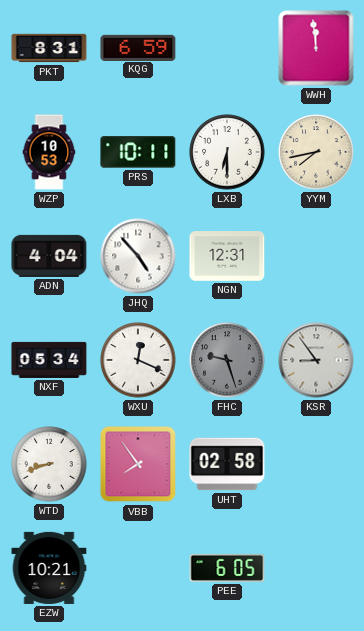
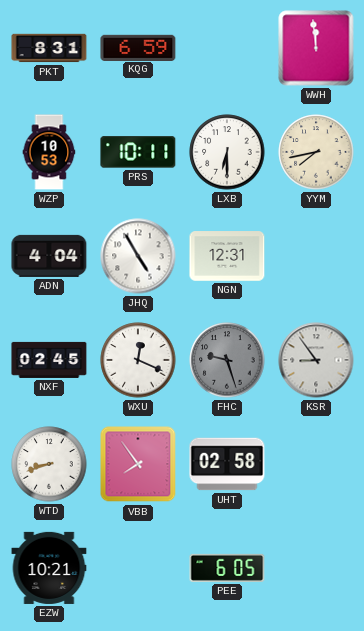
JHQ: 4:53 -> 4:55
NXF: 05:34 -> 02:45
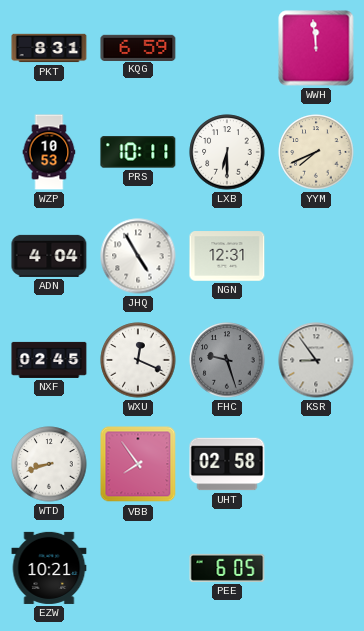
YYM: 7:43 -> 7:41
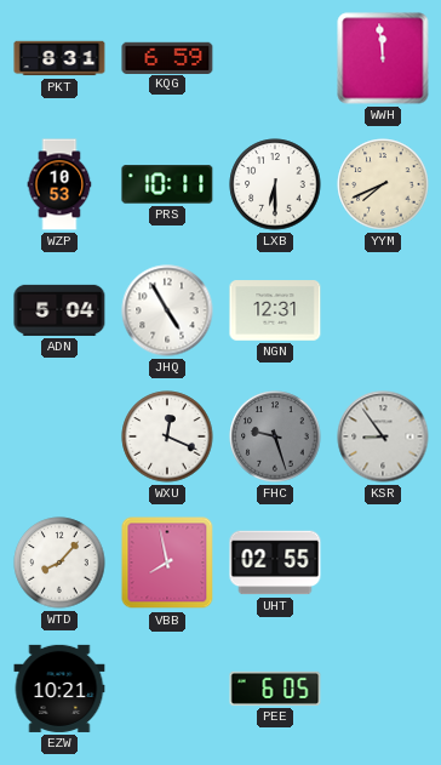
ADN: 4:04 -> 5:04
NXF: 02:45 -> none
WTD: 8:42 -> 8:07
VBB: 7:54 -> 7:58
UHT: 02:58 -> 02:55
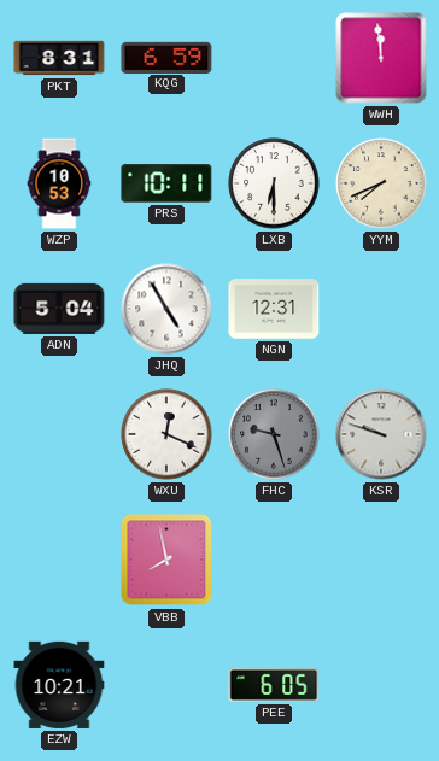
KSR: 8:54 -> 9:48
WTD: 8:07 -> none
UHT: 02:55 -> none
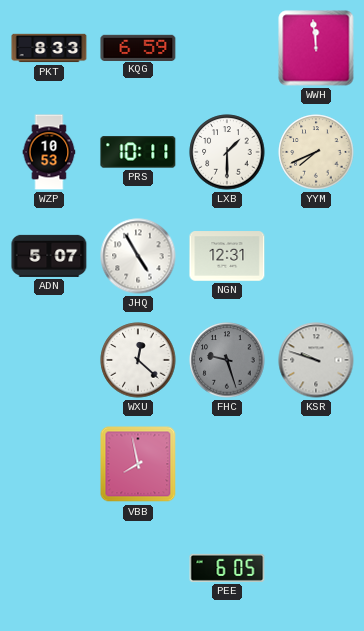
PKT: 8:31 -> 8:33
LXB: 6:30 -> 1:30
ADN: 5:04 -> 5:07
WXU: 12:19 -> 12:22
EZW: 10:21 -> none
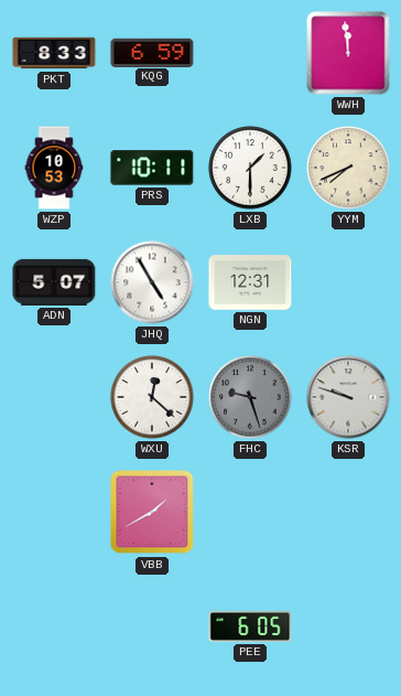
VBB: 7:58 -> 1:40
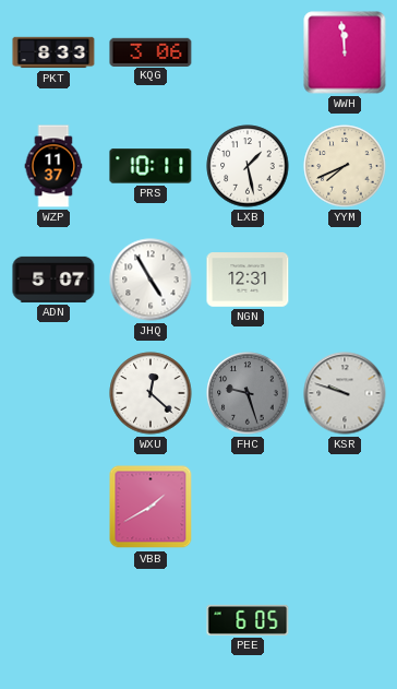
KQG: 6:59 -> 3:06
WZP: 10:53 -> 11:37
LXB: 1:30 -> 1:28
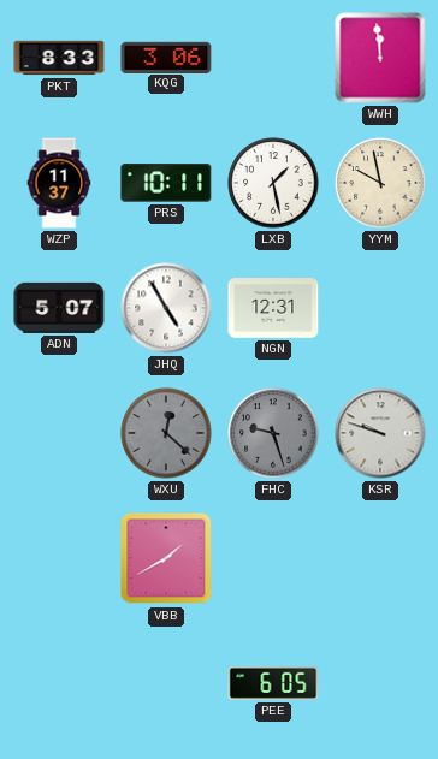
YYM: 7:41 -> 9:58
WXU dial: white -> grey
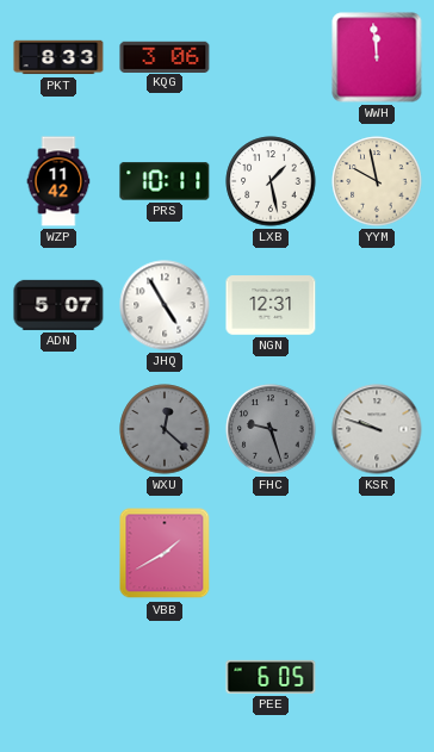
WZP: 11:37 -> 11:42
